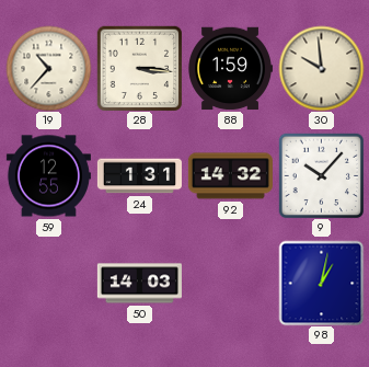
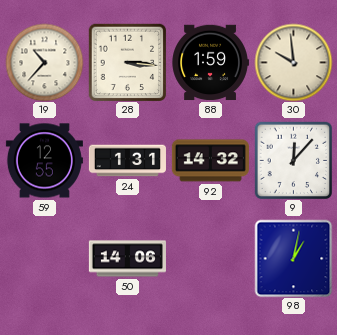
9: 10:07 -> 12:07
50: 14:03 -> 14:06
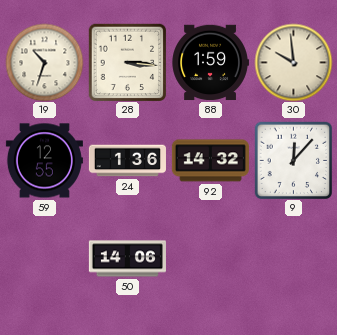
19: 10:37 -> 10:33
24: 1:31 -> 1:36
98: 1:02 -> none
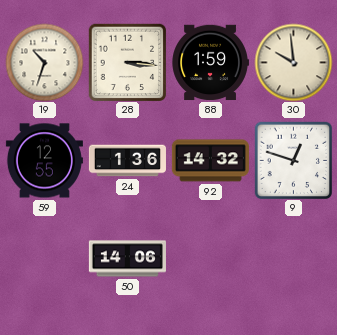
9: 12:07 -> 12:48
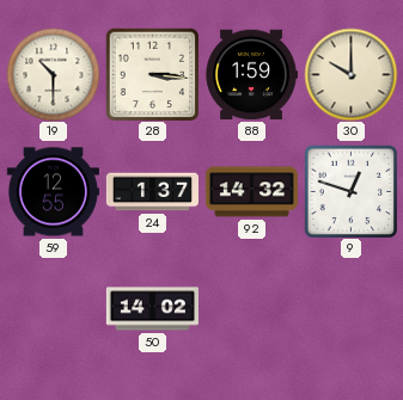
19: 10:33 -> 10:30
30: 9:59 -> 10:00
24: 1:36 -> 1:37
50: 14:06 -> 14:02
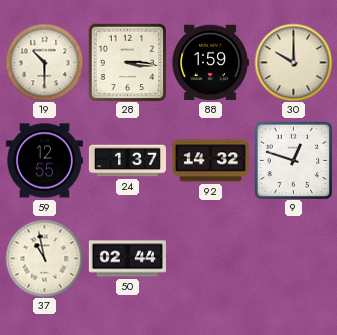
37: none -> 10:58
50: 14:02 -> 02:44
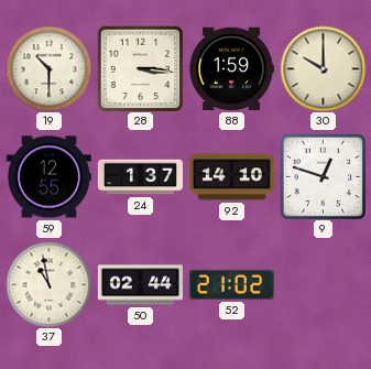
92: 14:32 -> 14:10
52: none -> 21:02
